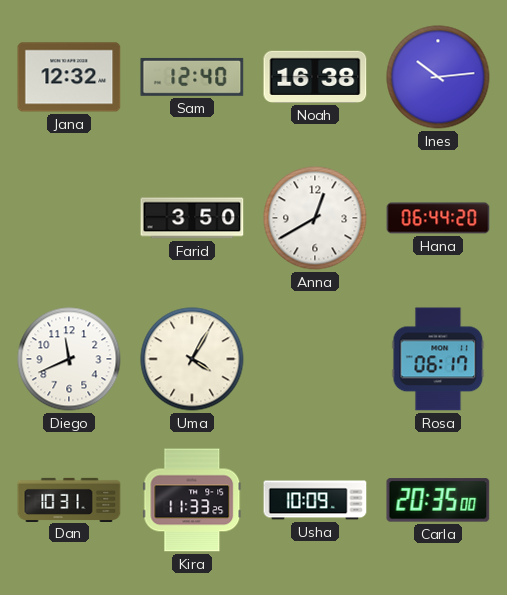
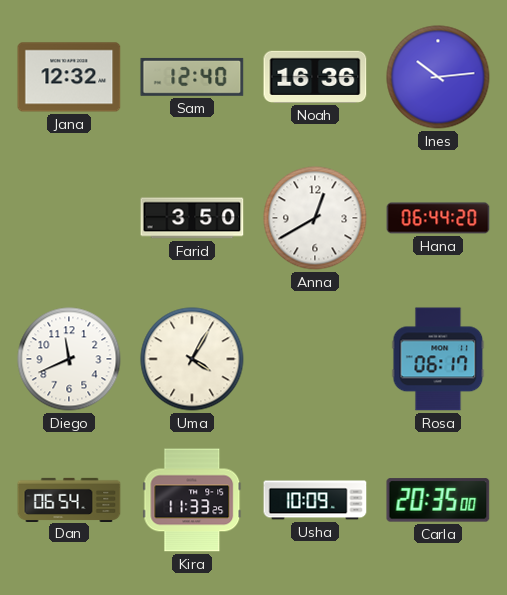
Noah: 16:38 -> 16:36
Dan: 10:31 -> 06:54
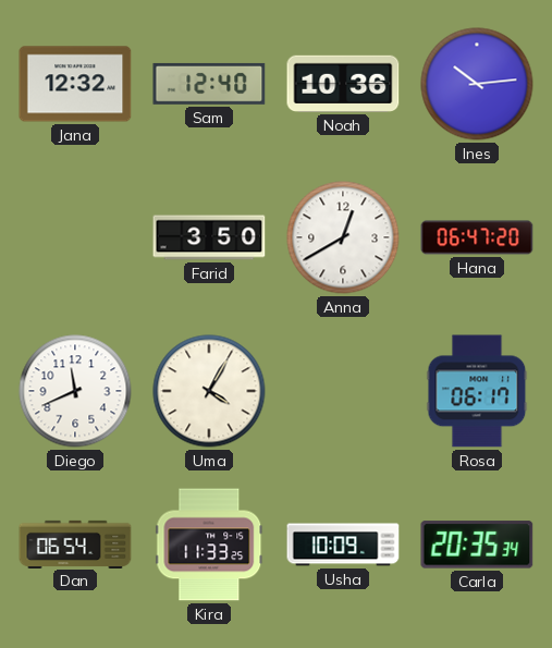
Noah: 16:36 -> 10:36
Hana: 06:44 -> 06:47
Carla: 20:35:00 -> 20:35:34
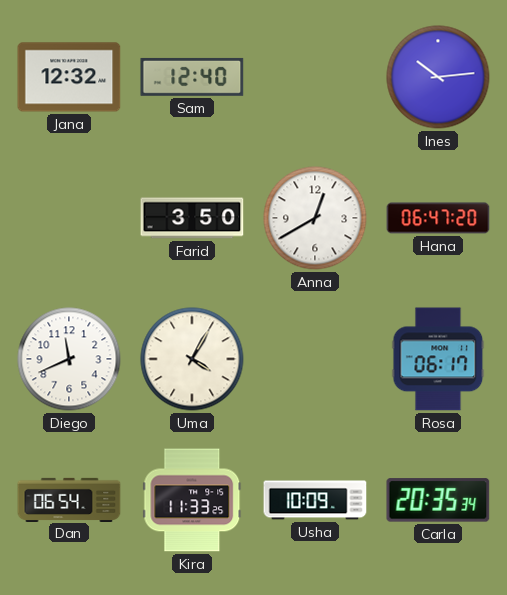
Noah: 10:36 -> none
